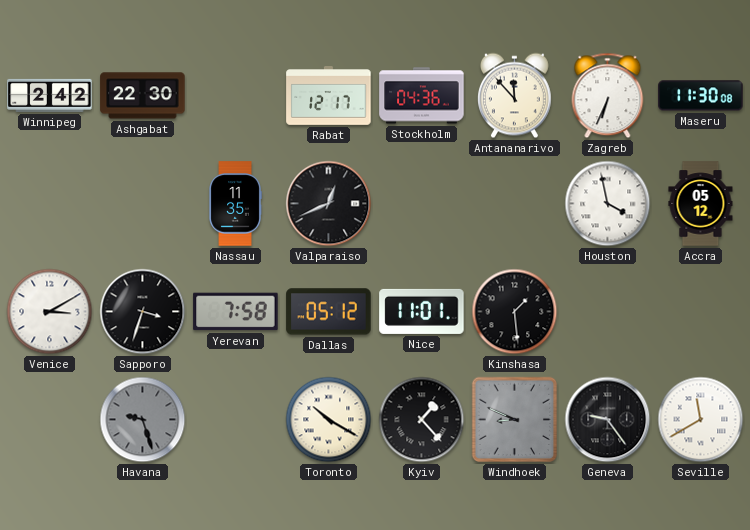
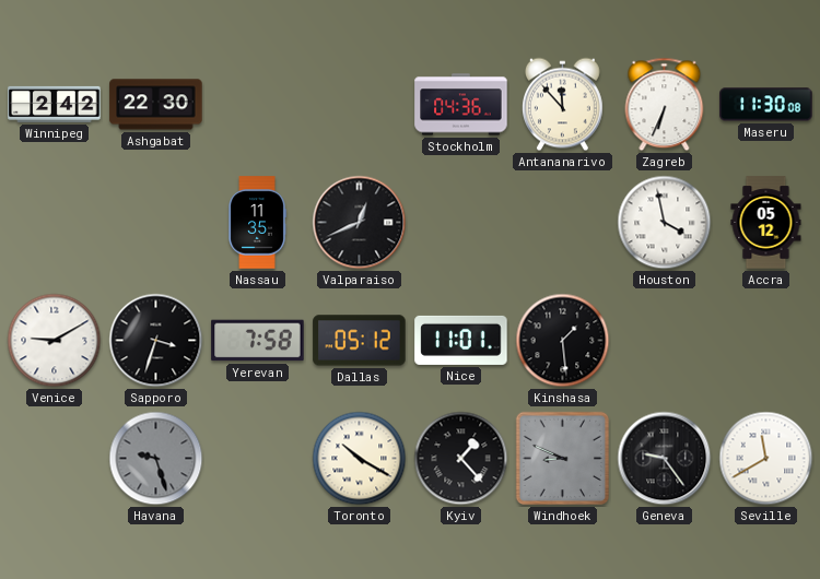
Rabat: 12:17 -> none
Venice: 3:10 -> 9:10
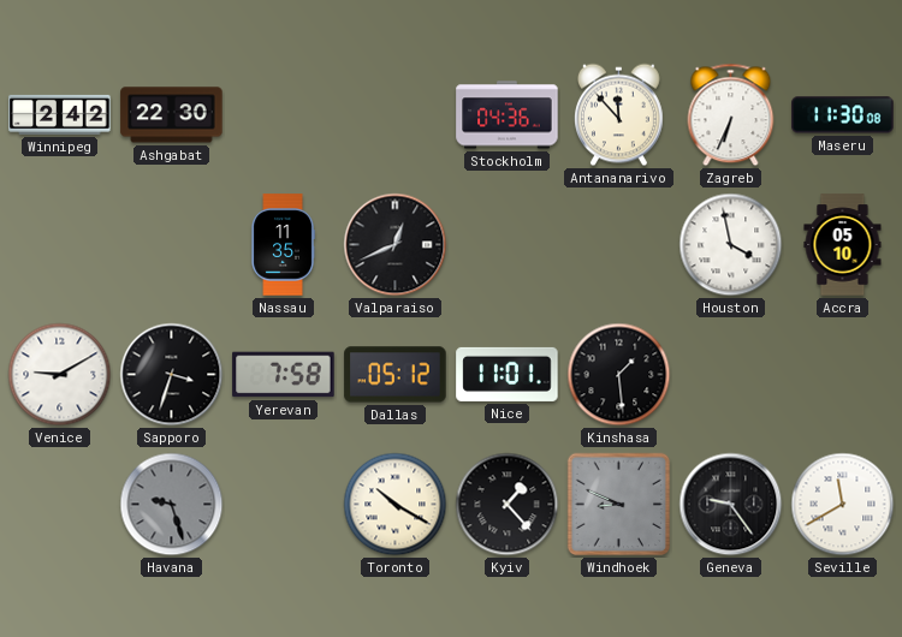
Accra: 05:12 -> 05:10
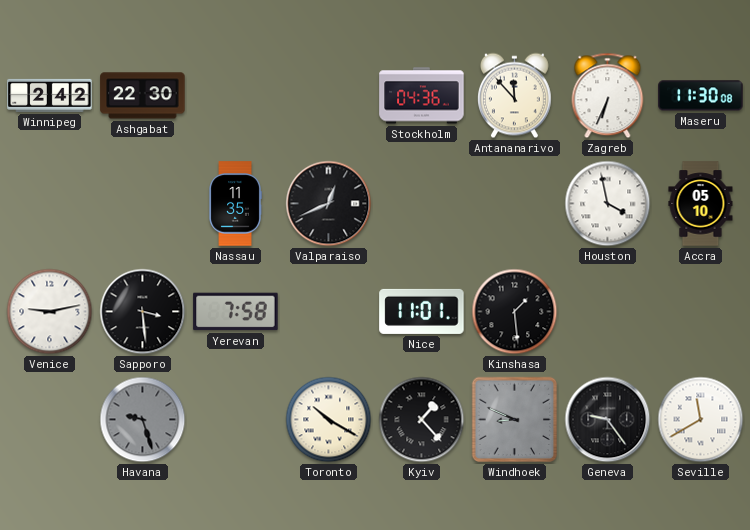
Venice: 9:10 -> 9:13
Sapporo: 3:33 -> 3:29
Dallas: 05:12 -> none
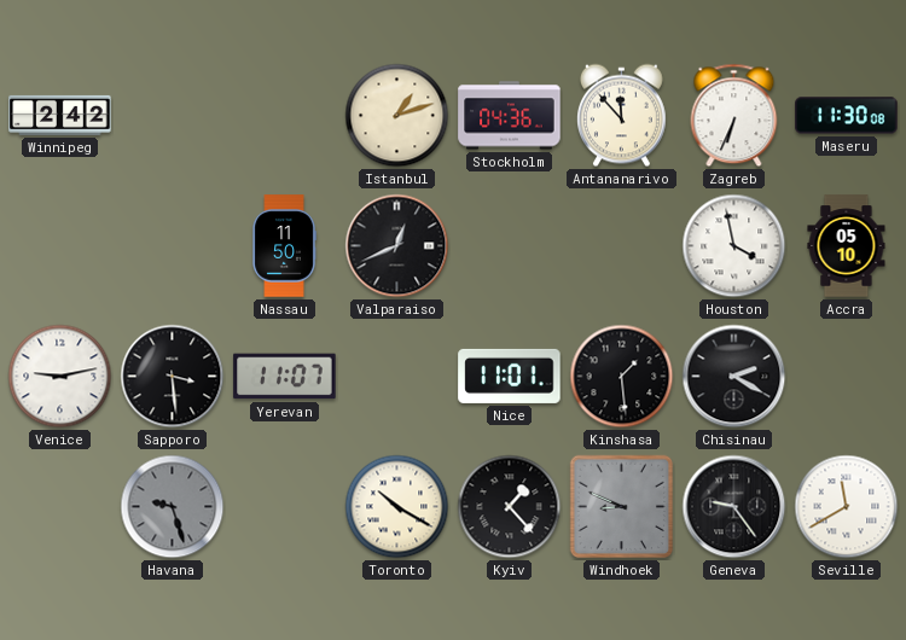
Ashgabat: 22:30 -> none
Istanbul: none -> 1:12
Nassau: 11:35 -> 11:50
Yerevan: 7:58 -> 11:07
Chisinau: none -> 2:20
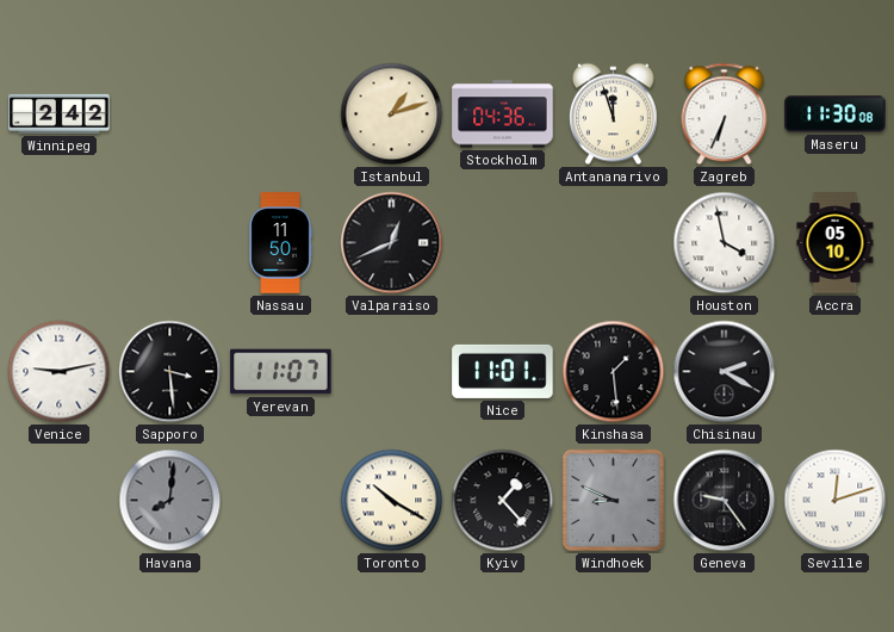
Antananarivo: 11:53 -> 11:57
Havana: 9:27 -> 8:01
Seville: 11:40 -> 12:12
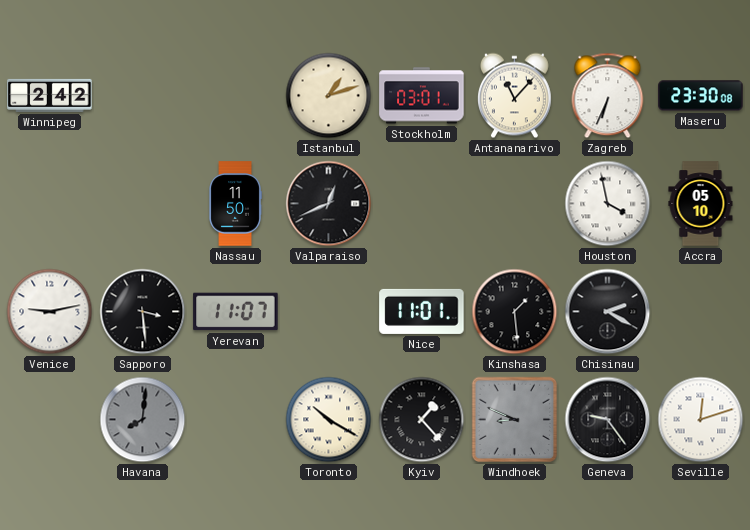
Stockholm: 04:36 -> 03:01
Antananarivo: 11:57 -> 11:07
Maseru: 11:30 -> 23:30
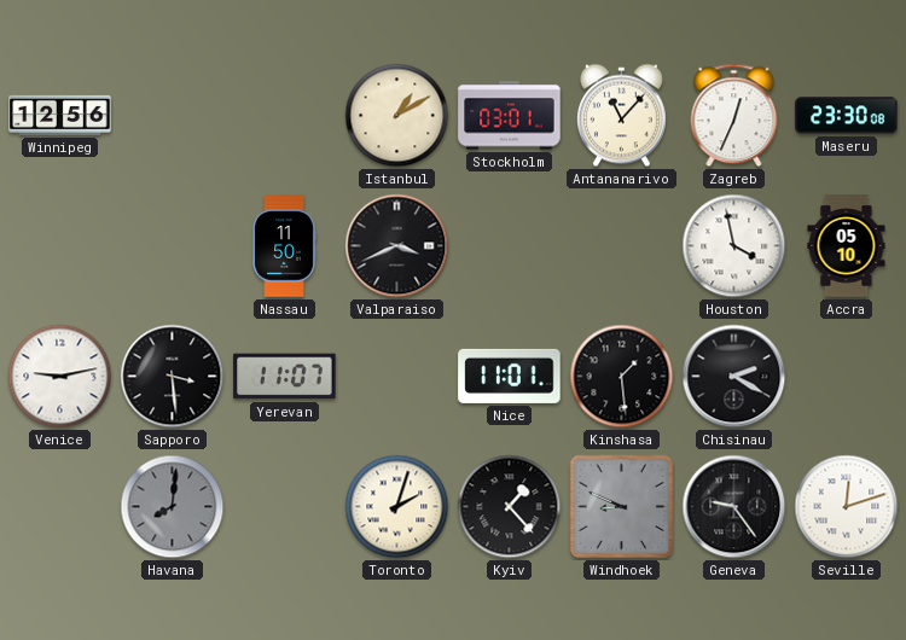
Winnipeg: 2:42 -> 12:56
Istanbul: 1:12 -> 1:10
Zagreb: 6:34 -> 12:34
Valparaiso: 12:41 -> 3:41
Toronto: 10:20 -> 2:03
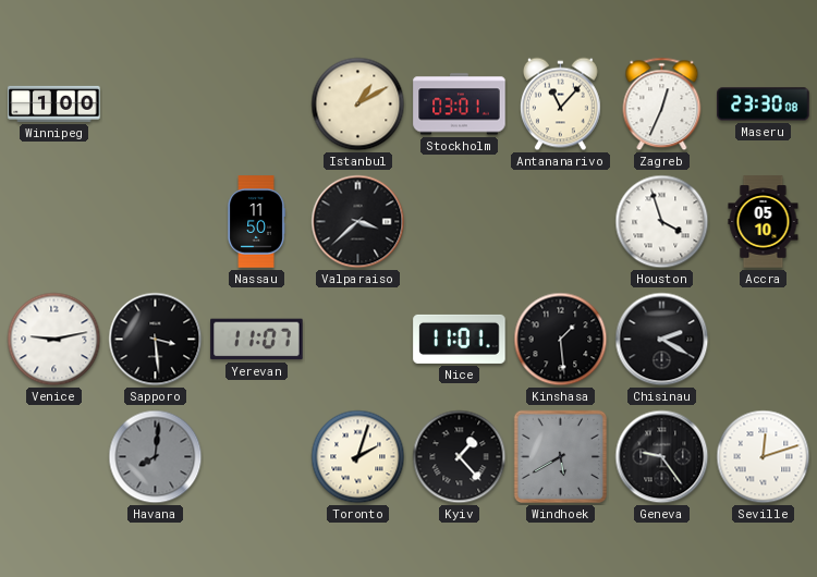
Winnipeg: 12:56 -> 1:00
Valparaiso: 3:41 -> 3:38
Houston: 3:58 -> 3:57
Windhoek: 8:49 -> 5:40
